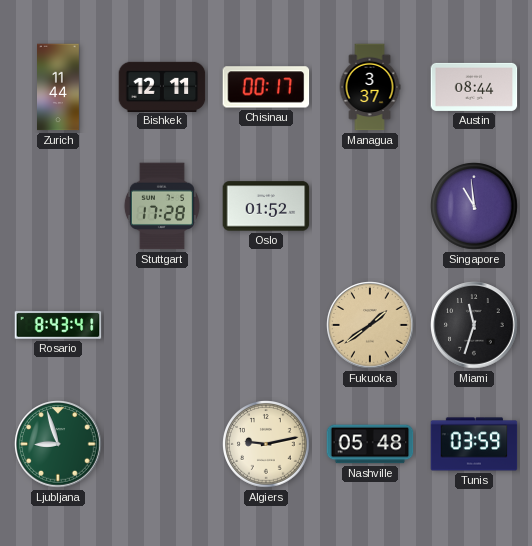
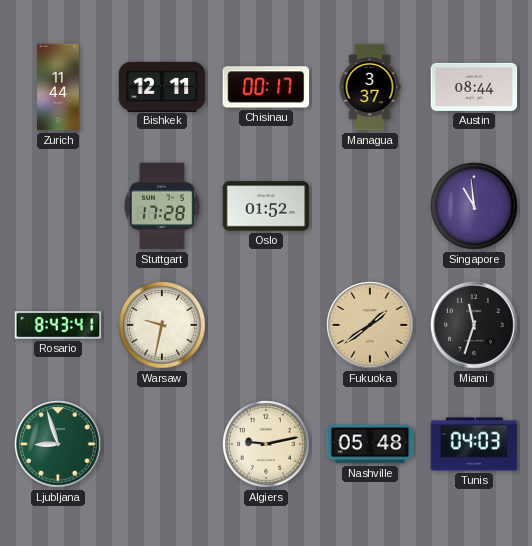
Warsaw: none -> 9:32
Tunis: 03:59 -> 04:03
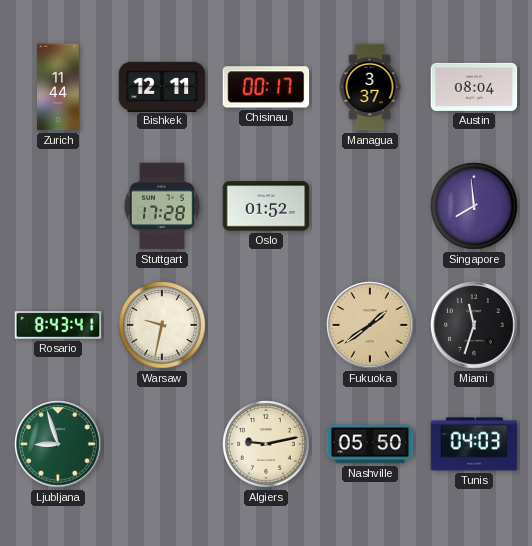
Austin: 08:44 -> 08:04
Singapore: 10:59 -> 7:59
Nashville: 05:48 -> 05:50
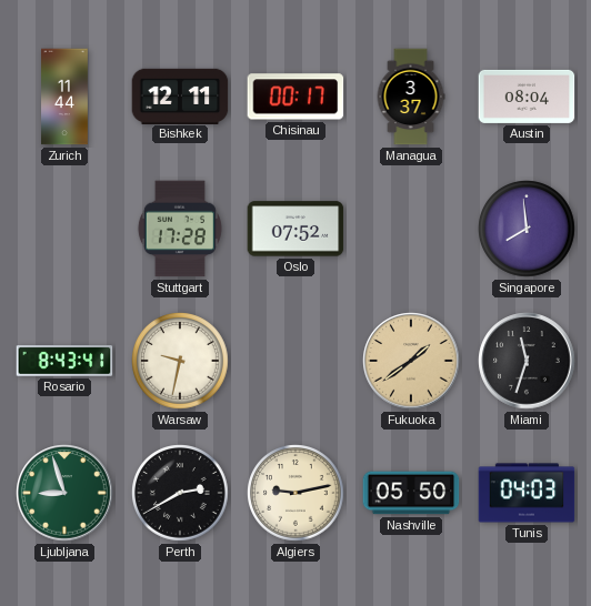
Oslo: 01:52 -> 07:52
Perth: none -> 2:40
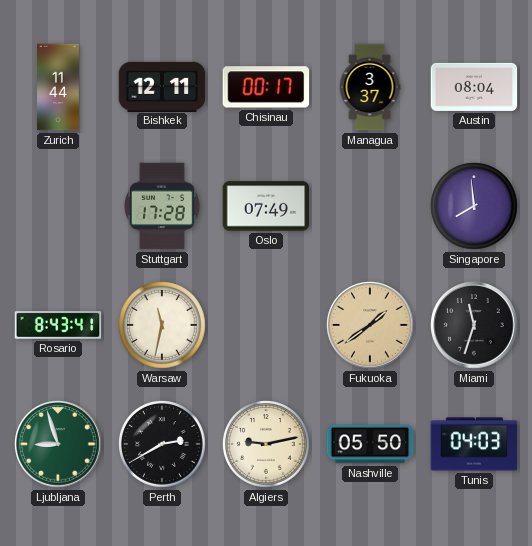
Oslo: 07:52 -> 07:49
Warsaw: 9:32 -> 11:32
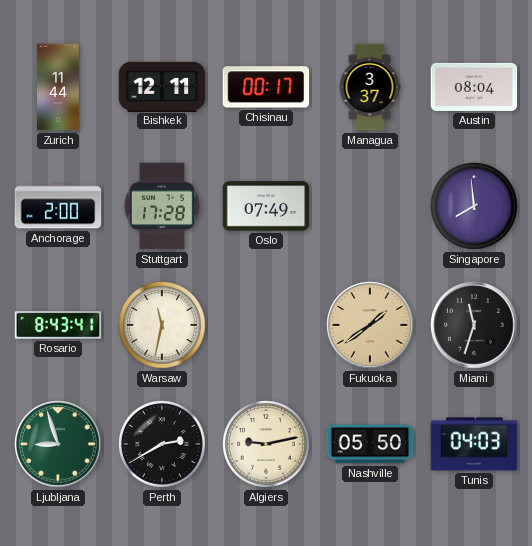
Anchorage: none -> 2:00
